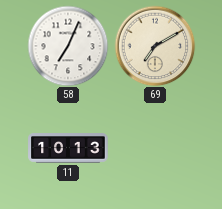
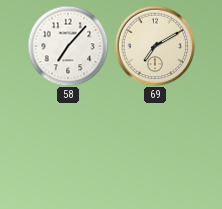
58: 7:04 -> 7:07
11: 10:13 -> none
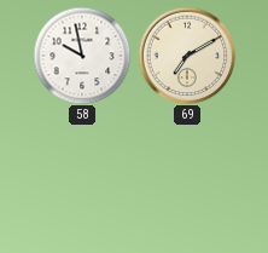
58: 7:07 -> 9:58
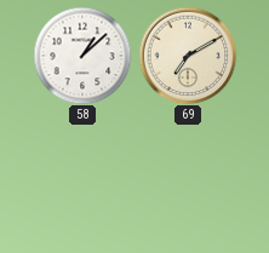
58: 9:58 -> 1:08
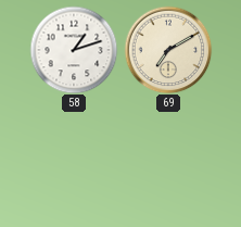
58: 1:08 -> 1:12
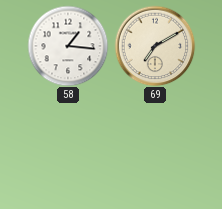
58: 1:12 -> 1:16
